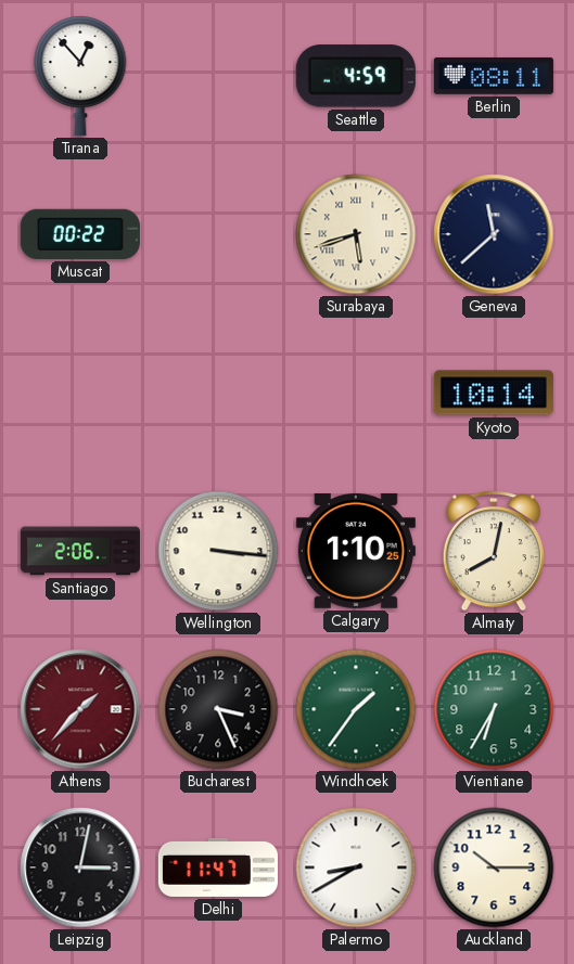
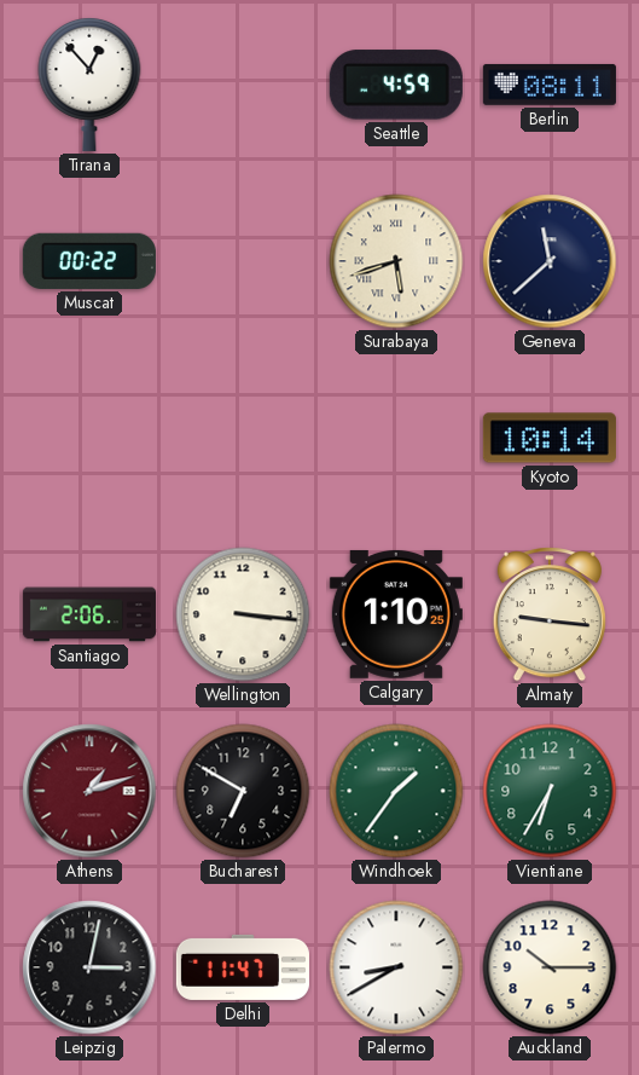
Almaty: 8:02 -> 9:16
Athens: 1:37 -> 1:12
Bucharest: 3:26 -> 6:50
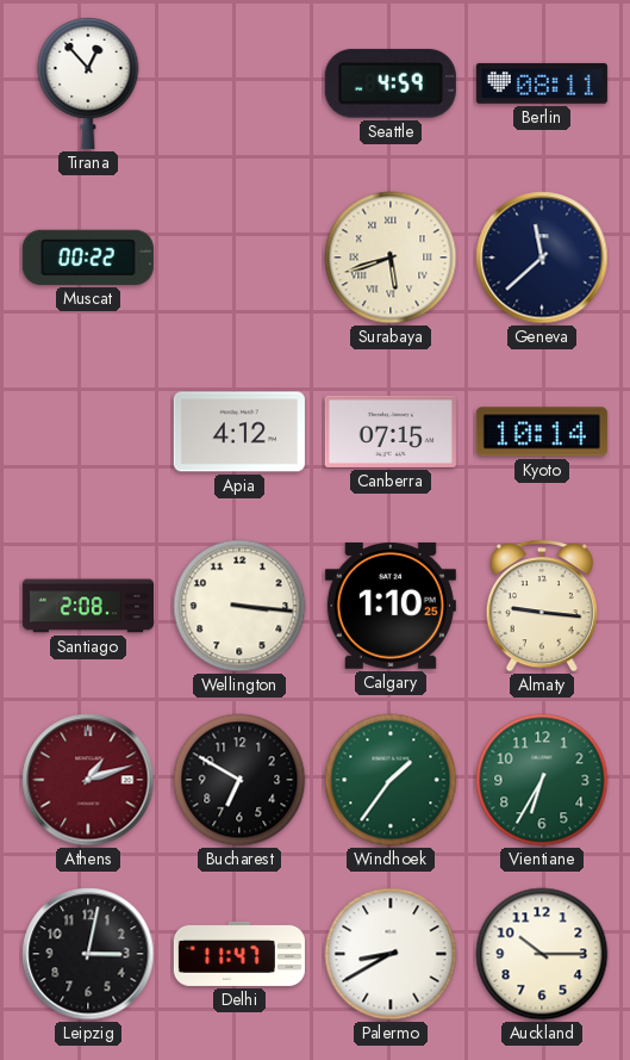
Apia: none -> 4:12
Canberra: none -> 07:15
Santiago: 2:06 -> 2:08
